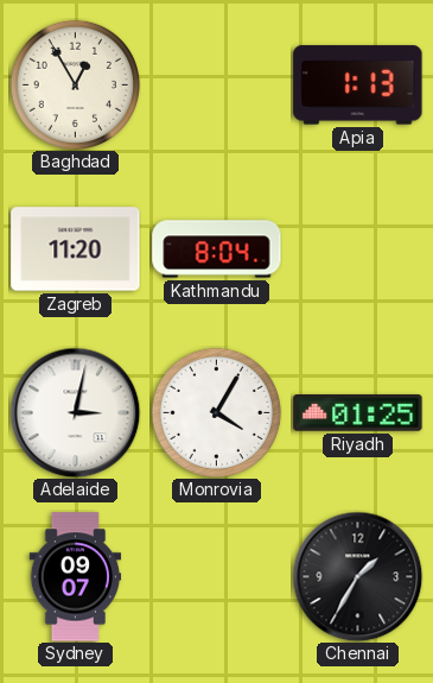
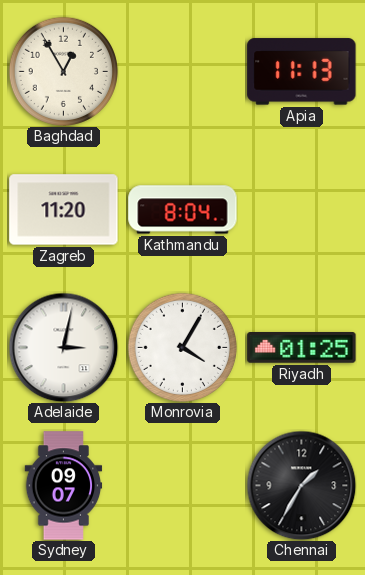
Apia: 1:13 -> 11:13
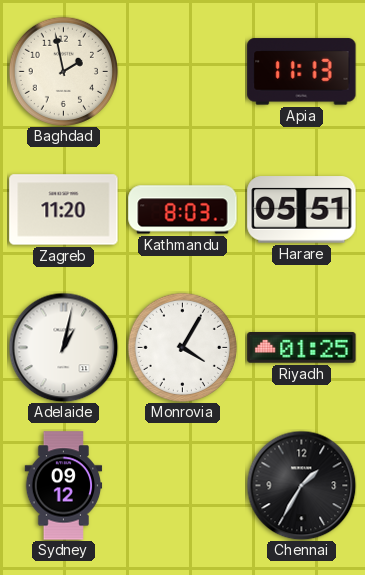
Baghdad: 12:55 -> 1:58
Kathmandu: 8:04 -> 8:03
Harare: none -> 05:51
Adelaide: 3:02 -> 1:02
Sydney: 09:07 -> 09:12
